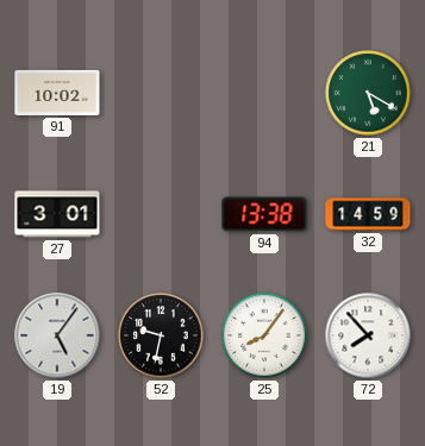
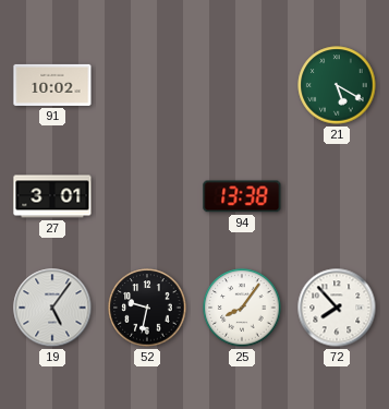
32: 14:59 -> none
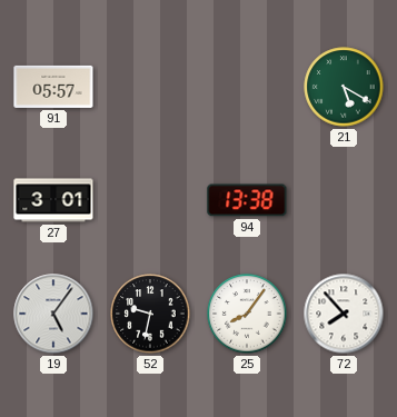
91: 10:02 -> 05:57
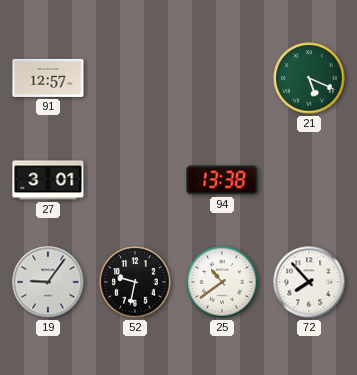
91: 05:57 -> 12:57
21: 5:20 -> 5:19
19: 5:06 -> 9:06
25: 8:06 -> 10:39
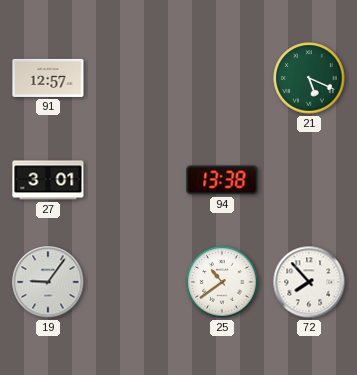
52: 9:32 -> none
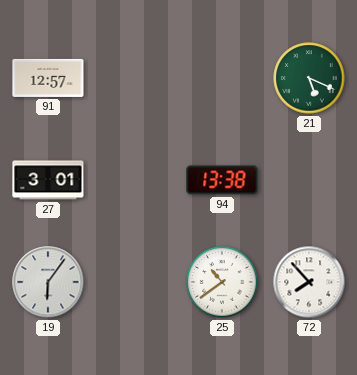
19: 9:06 -> 6:06
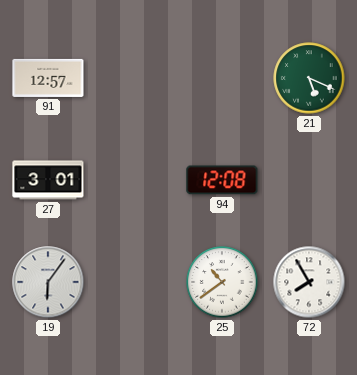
94: 13:38 -> 12:08
72: 7:53 -> 7:55
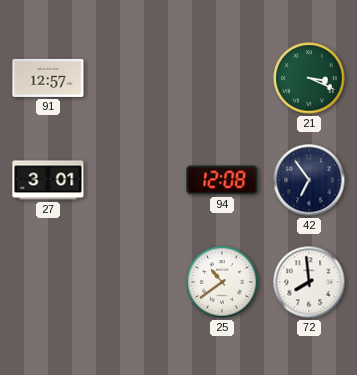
21: 5:19 -> 3:19
42: none -> 6:54
19: 6:06 -> none
72: 7:55 -> 7:59
